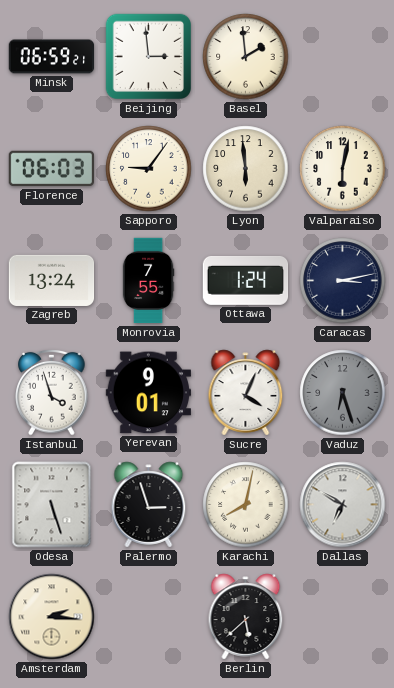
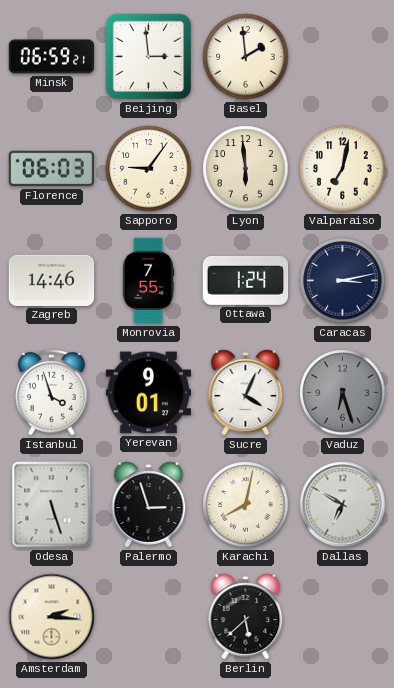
Valparaiso: 6:02 -> 7:02
Zagreb: 13:24 -> 14:46
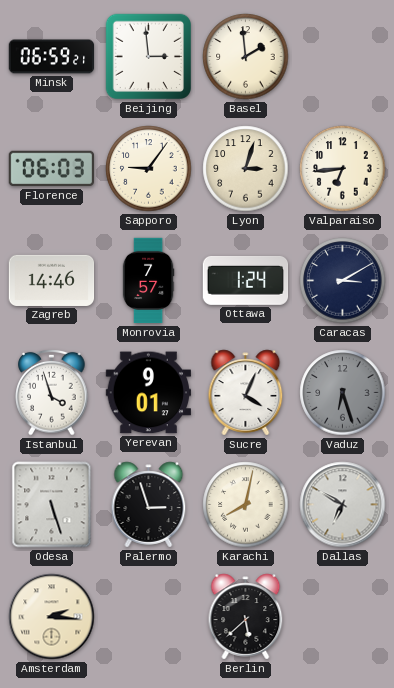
Lyon: 5:59 -> 3:03
Valparaiso: 7:02 -> 6:44
Monrovia: 7:55 -> 7:57
Caracas: 3:13 -> 3:10
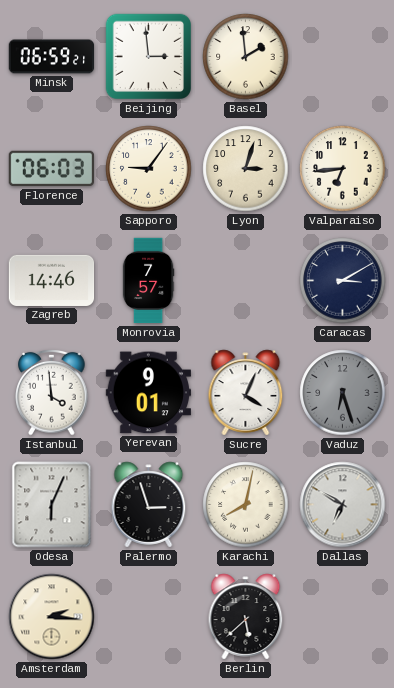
Ottawa: 1:24 -> none
Istanbul: 3:57 -> 3:59
Odesa: 5:27 -> 6:04
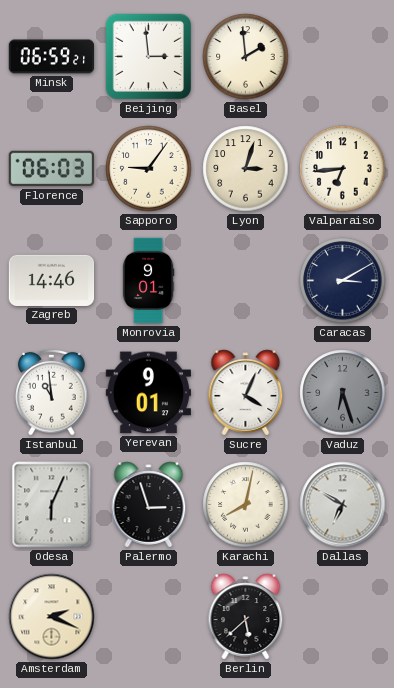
Monrovia: 7:57 -> 9:01
Istanbul: 3:59 -> 10:59
Amsterdam: 2:16 -> 2:19
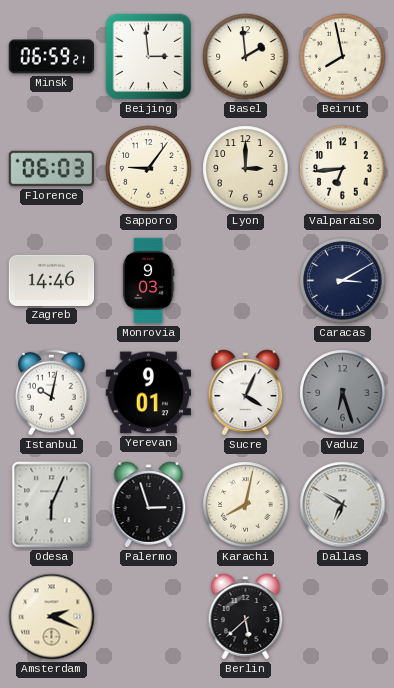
Beirut: none -> 7:58
Lyon: 3:03 -> 3:00
Monrovia: 9:01 -> 9:03
Istanbul: 10:59 -> 10:02
